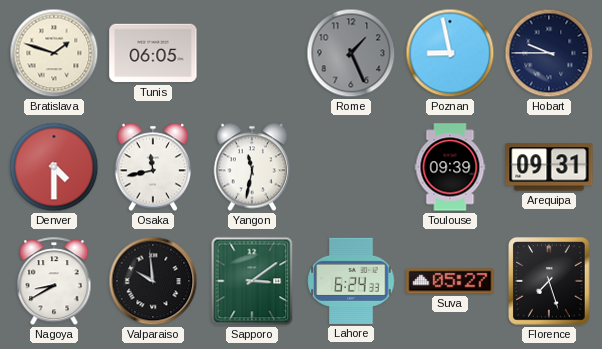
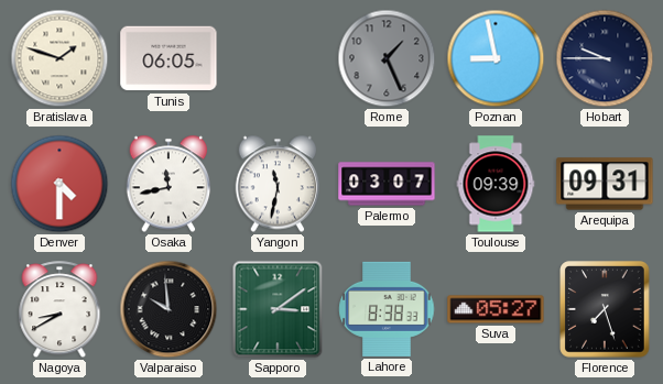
Palermo: none -> 03:07
Lahore: 6:24 -> 8:38
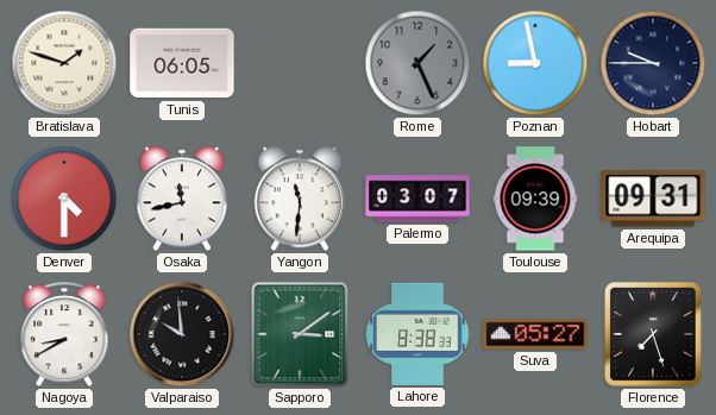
Yangon: 11:32 -> 11:31
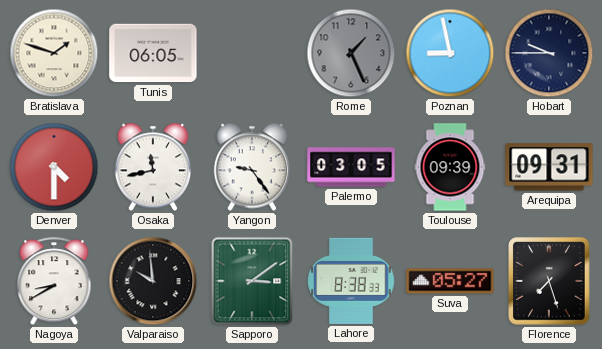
Yangon: 11:31 -> 9:24
Palermo: 03:07 -> 03:05
